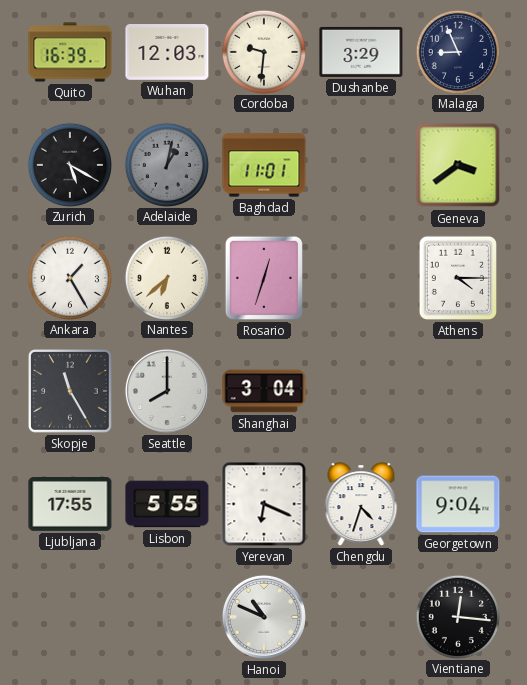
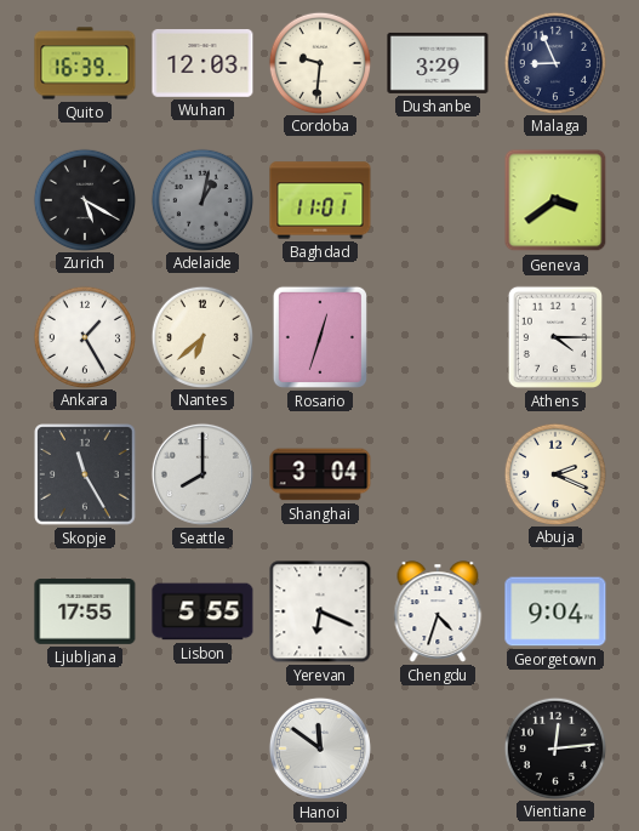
Abuja: none -> 2:19
Hanoi: 10:49 -> 11:51
Vientiane: 12:16 -> 12:14
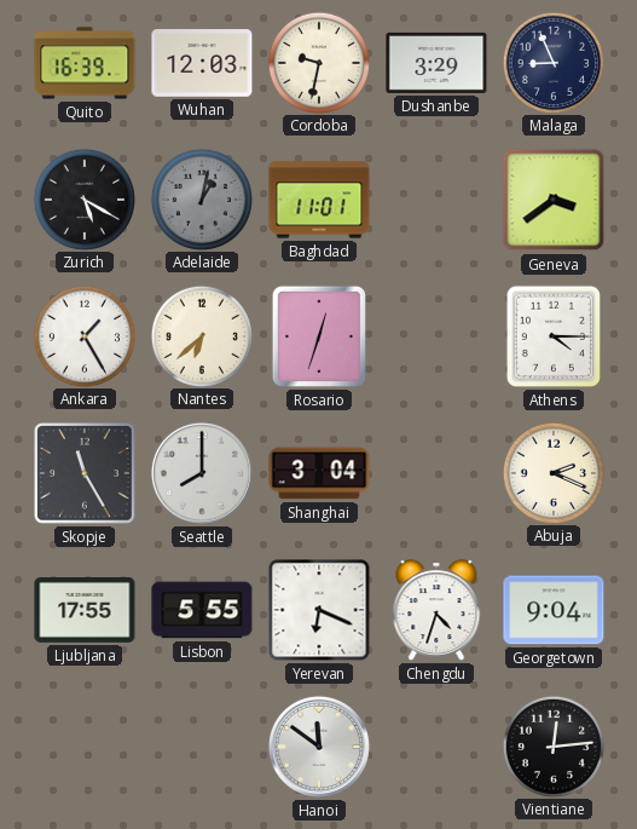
Cordoba: 9:31 -> 9:32
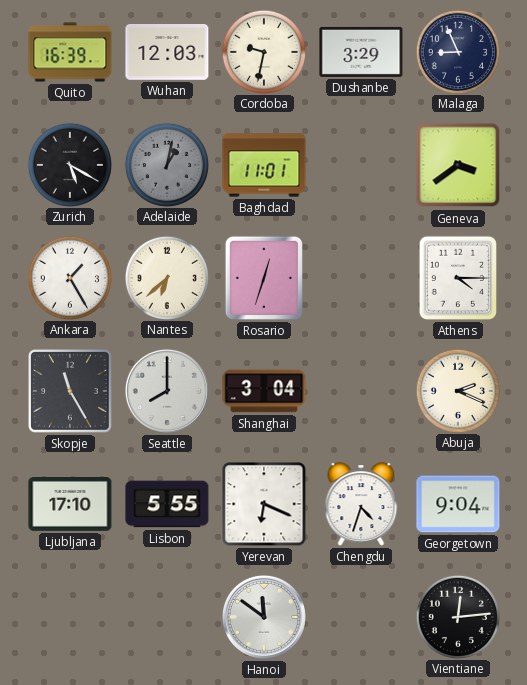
Ljubljana: 17:55 -> 17:10
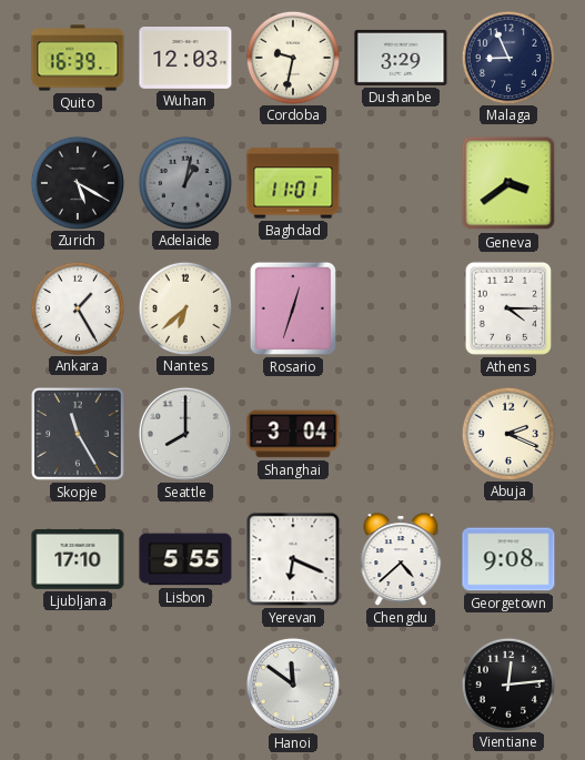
Chengdu: 4:33 -> 4:38
Georgetown: 9:04 -> 9:08
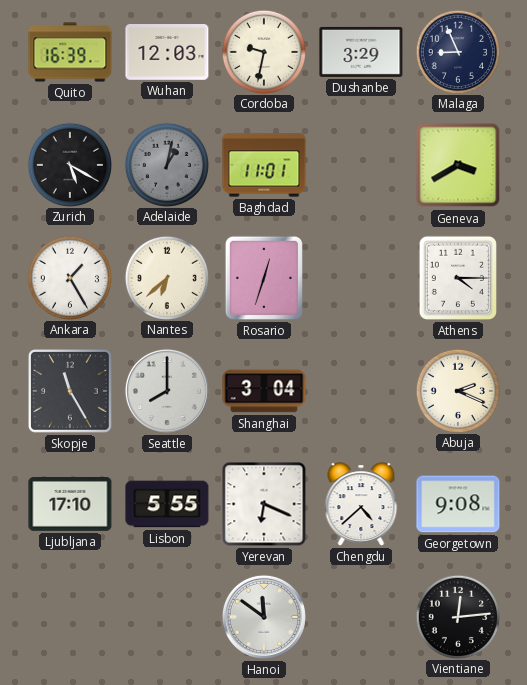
Geneva: 3:39 -> 3:40
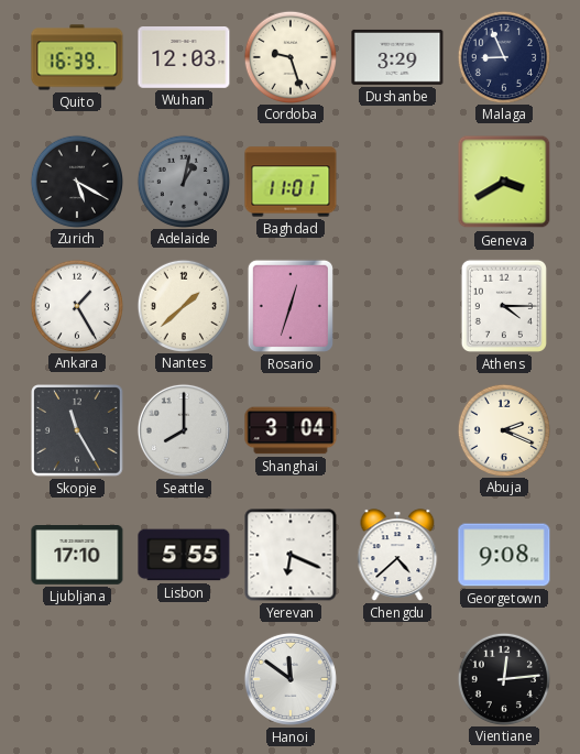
Cordoba: 9:32 -> 9:27
Nantes: 6:38 -> 1:38
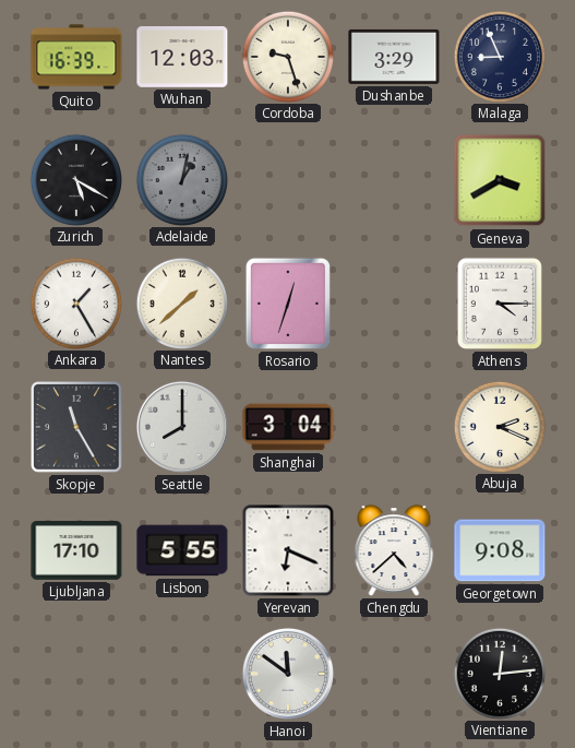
Baghdad: 11:01 -> none
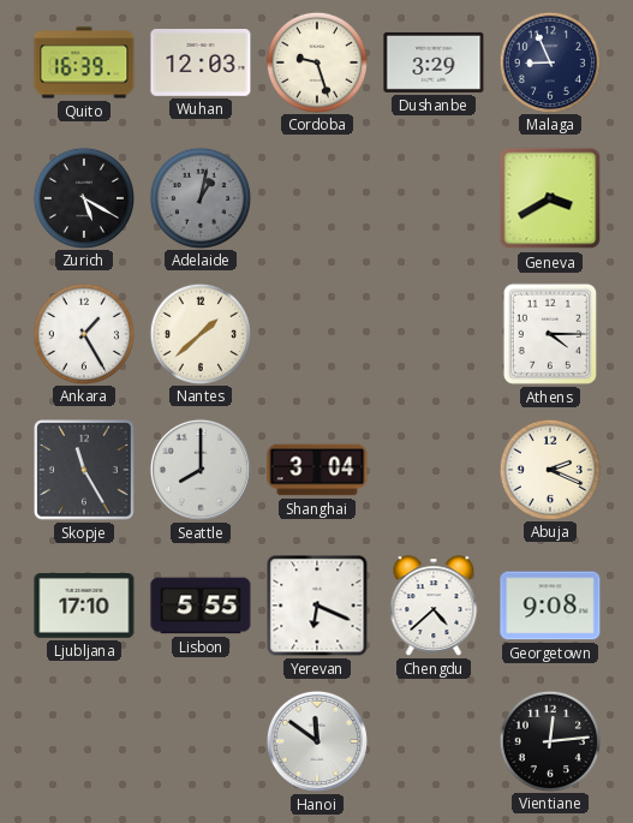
Rosario: 12:33 -> none
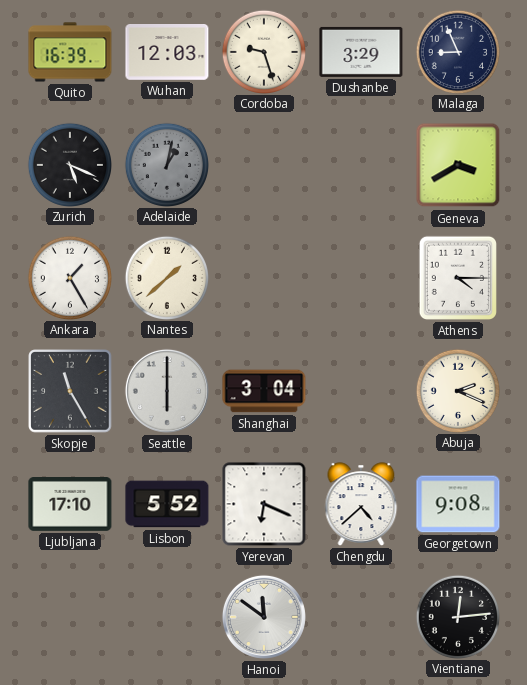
Zurich: 5:20 -> 5:19
Seattle: 8:00 -> 6:00
Lisbon: 5:55 -> 5:52
